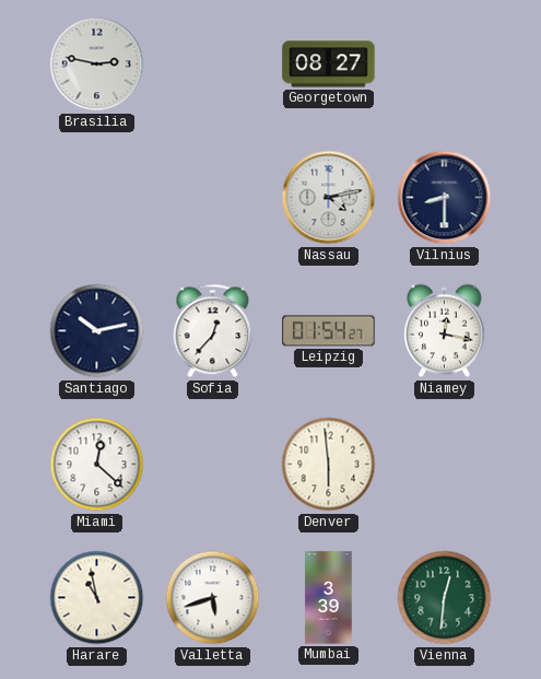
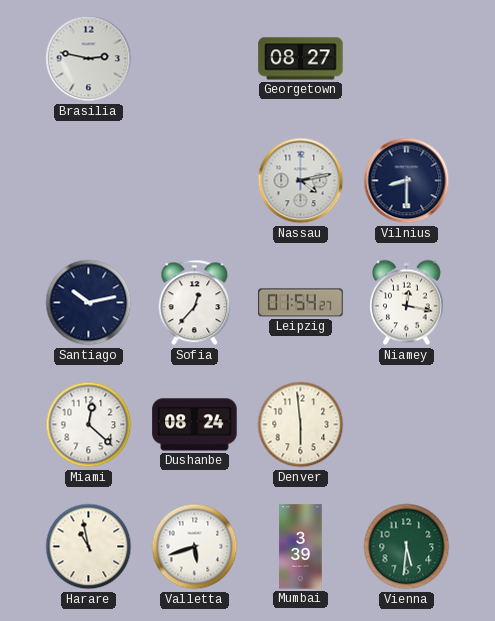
Dushanbe: none -> 08:24
Vienna: 12:31 -> 5:31
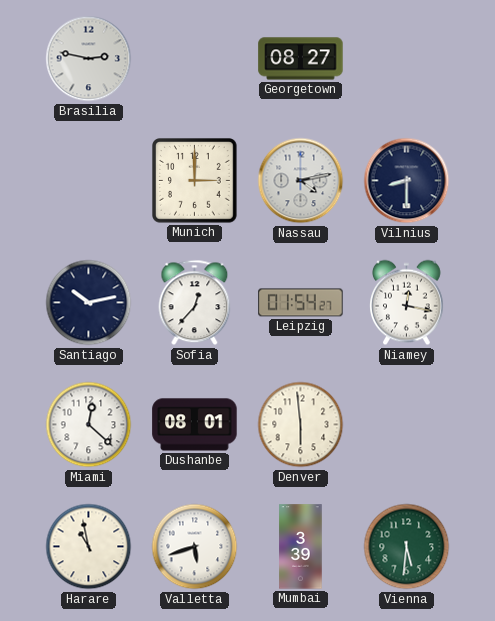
Munich: none -> 3:00
Dushanbe: 08:24 -> 08:01
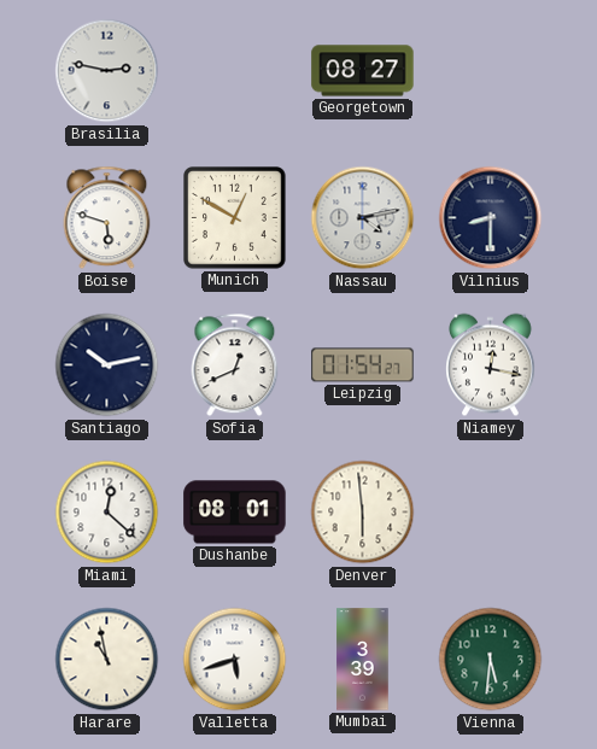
Boise: none -> 5:48
Munich: 3:00 -> 12:50
Sofia: 12:37 -> 12:41
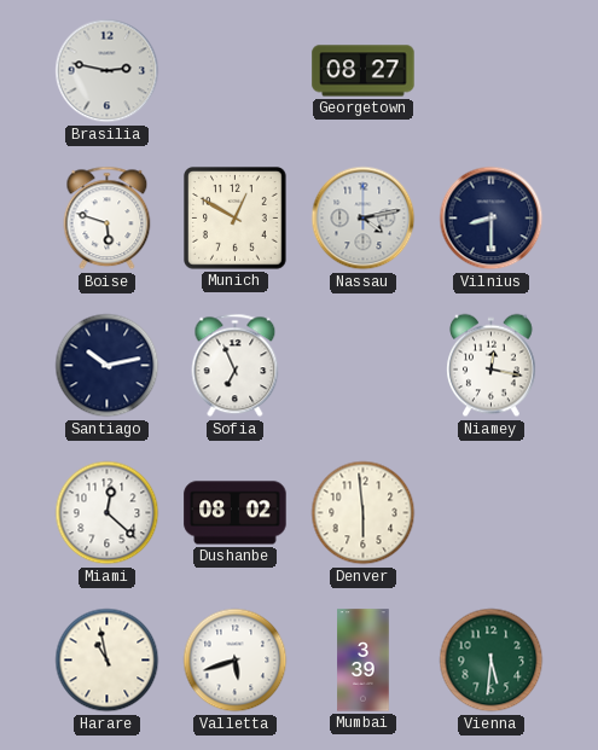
Sofia: 12:41 -> 6:56
Leipzig: 01:54 -> none
Dushanbe: 08:01 -> 08:02
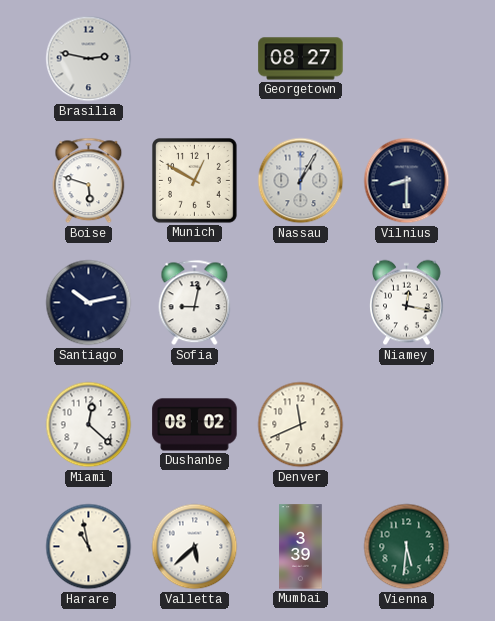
Nassau: 4:13 -> 1:05
Sofia: 6:56 -> 9:02
Denver: 5:59 -> 11:41
Valletta: 5:42 -> 5:38
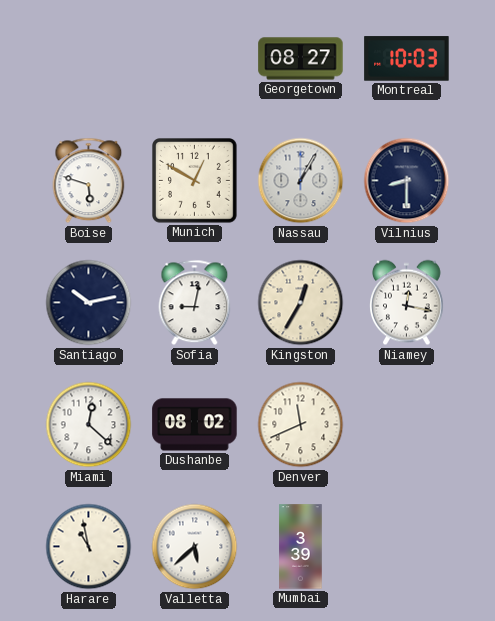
Brasilia: 2:47 -> none
Montreal: none -> 10:03
Kingston: none -> 12:35
Vienna: 5:31 -> none
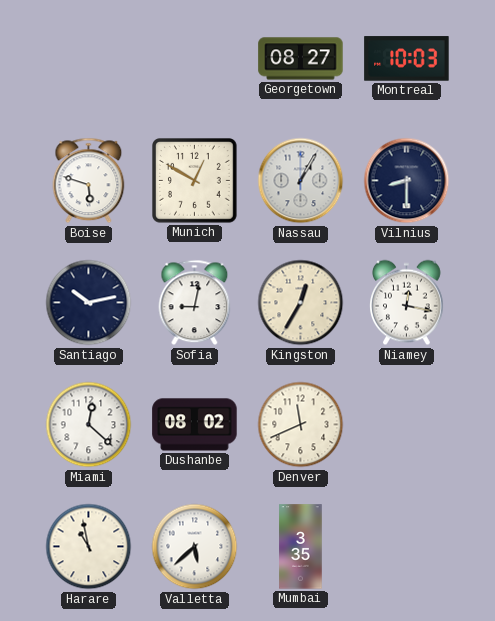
Mumbai: 3:39 -> 3:35
